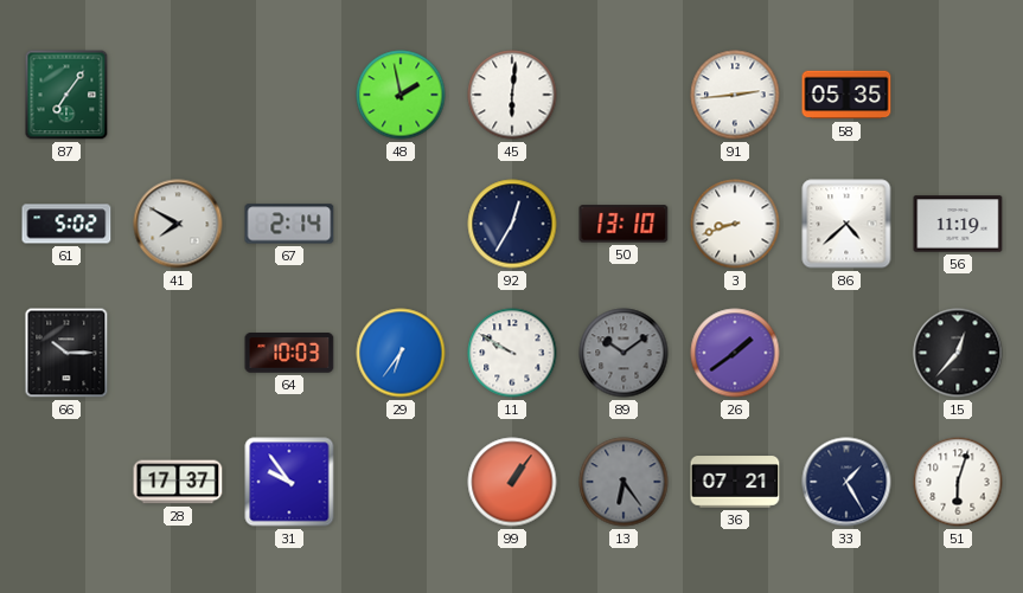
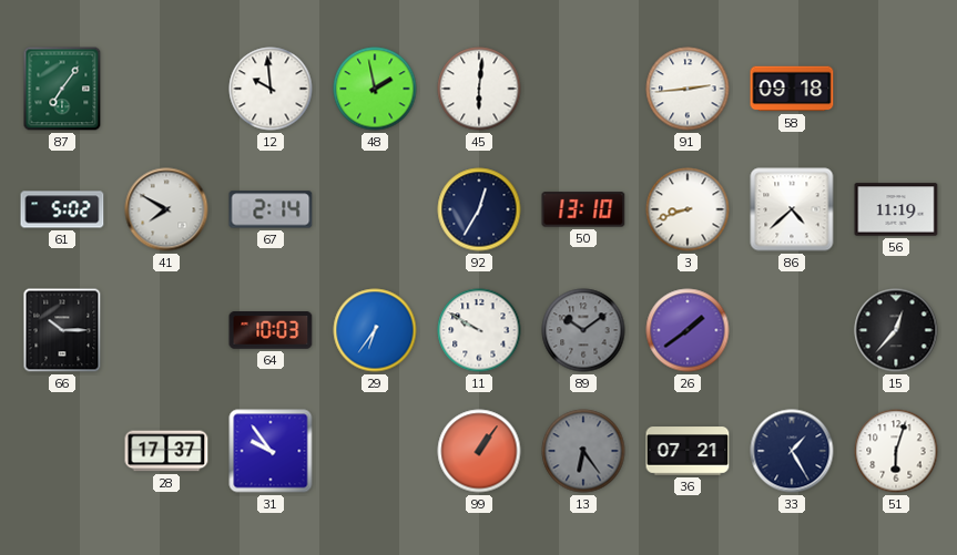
12: none -> 9:59
58: 05:35 -> 09:18
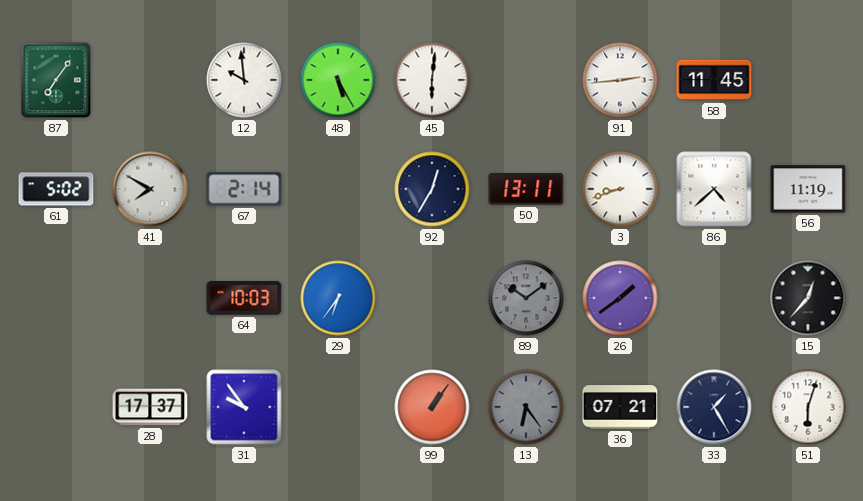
48: 1:58 -> 5:25
58: 09:18 -> 11:45
50: 13:10 -> 13:11
66: 10:15 -> none
11: 9:50 -> none
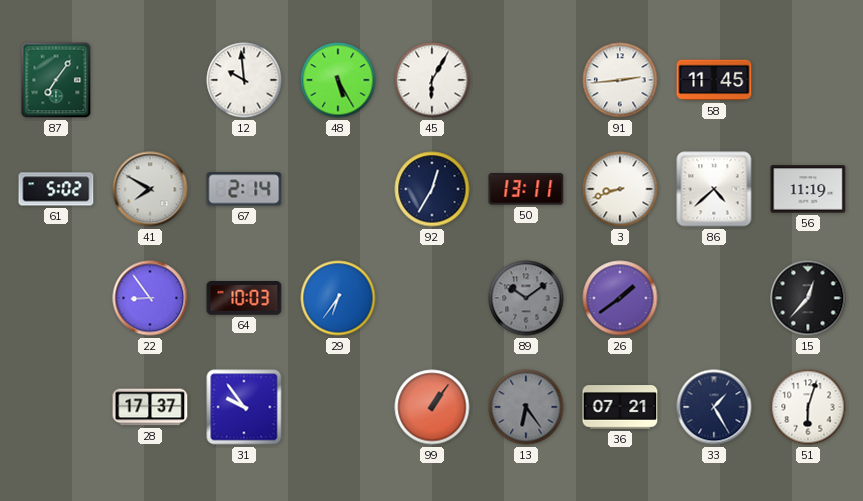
45: 6:01 -> 6:05
22: none -> 8:54
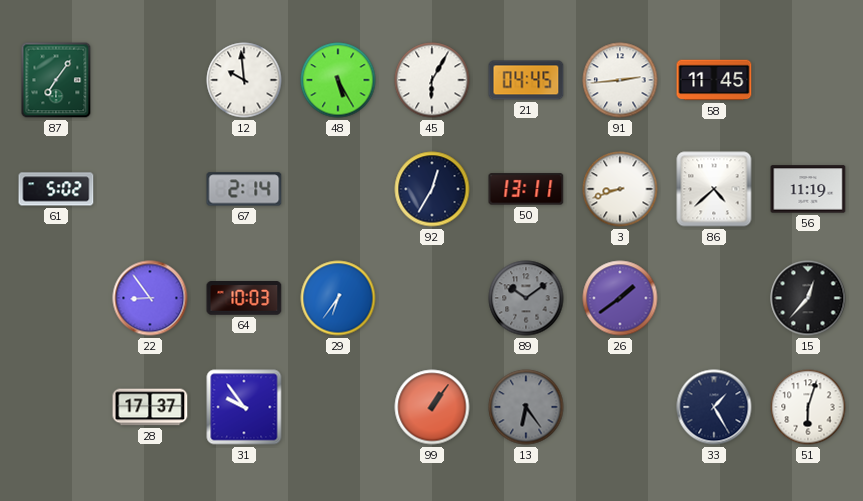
21: none -> 04:45
41: 7:50 -> none
36: 07:21 -> none
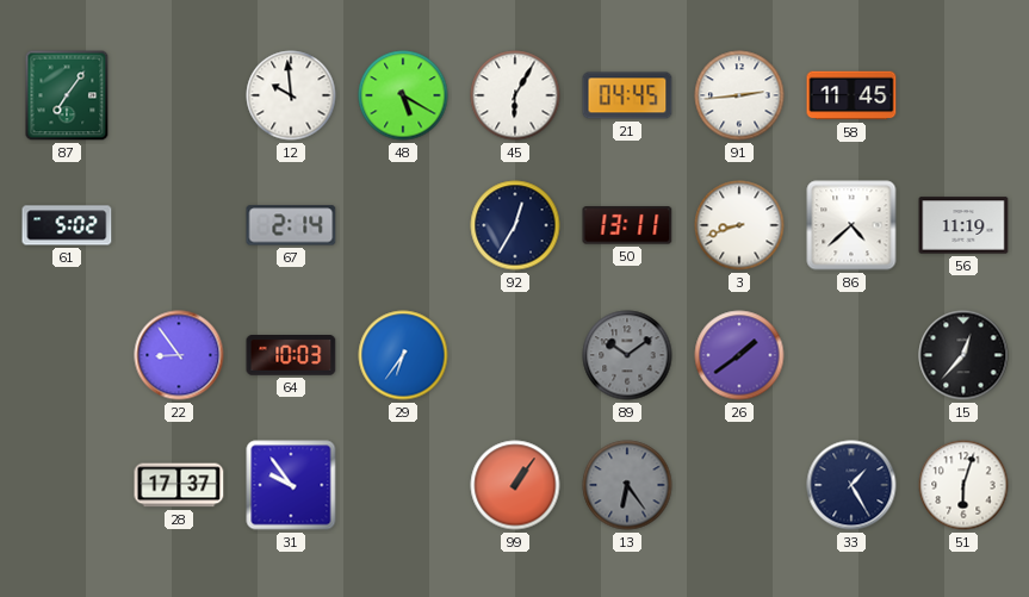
48: 5:25 -> 5:20
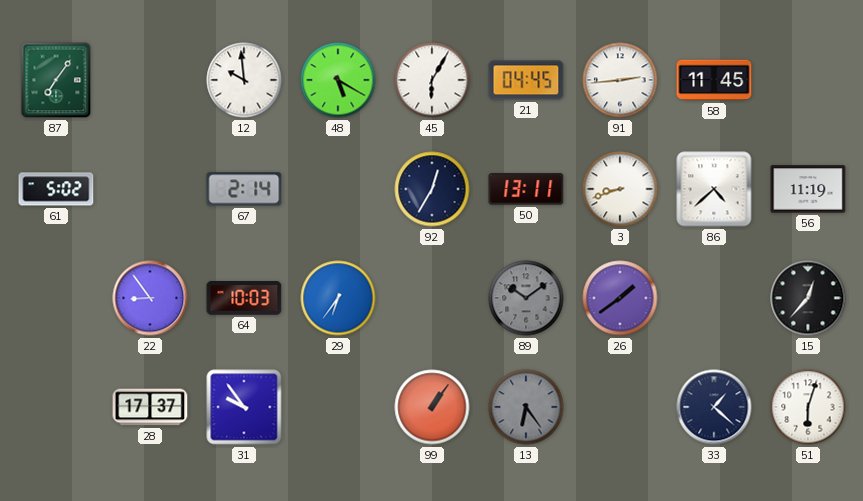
33: 1:25 -> 1:22
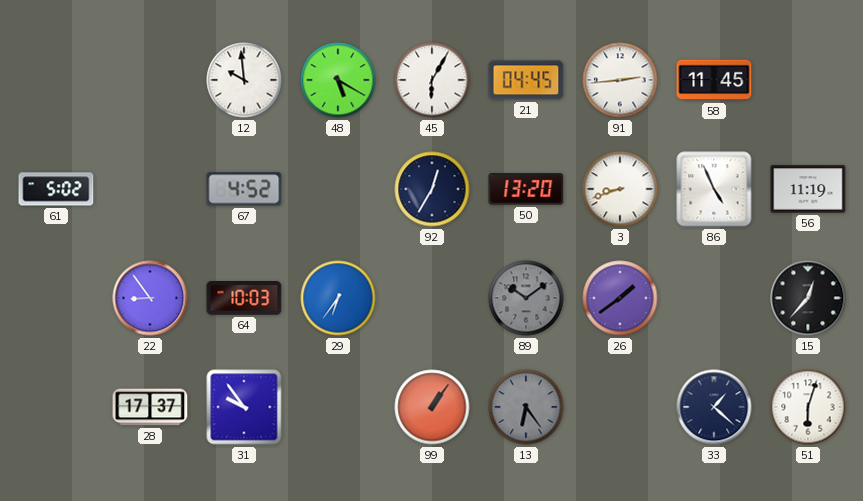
87: 7:06 -> none
67: 2:14 -> 4:52
50: 13:11 -> 13:20
86: 4:38 -> 4:56
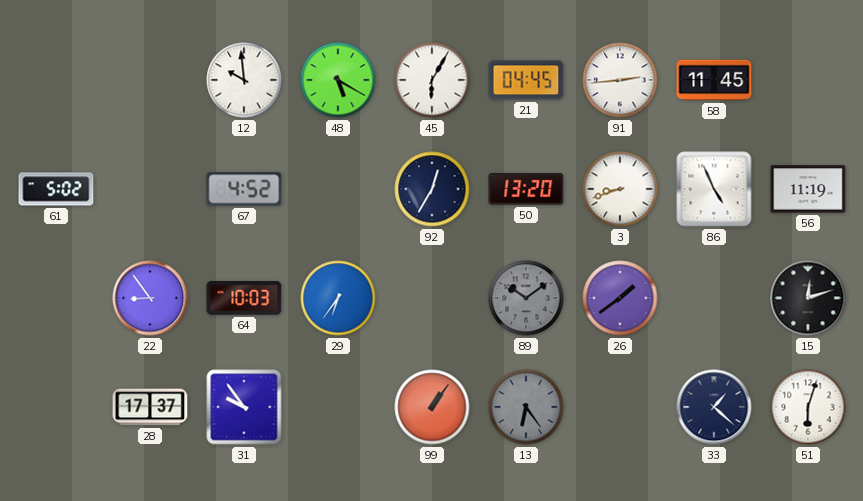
15: 12:37 -> 12:12
